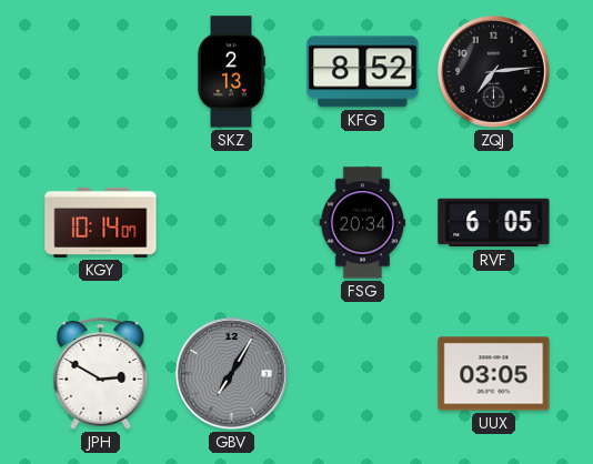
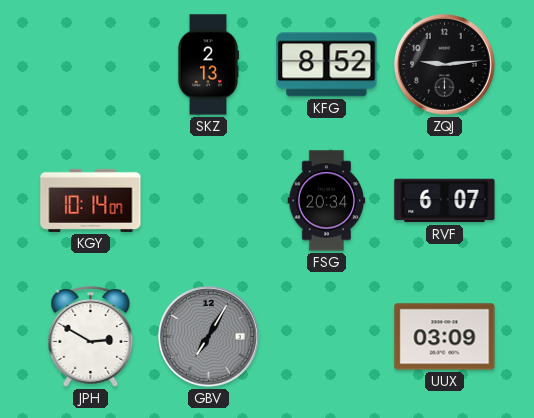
ZQJ: 7:14 -> 9:14
RVF: 6:05 -> 6:07
UUX: 03:05 -> 03:09
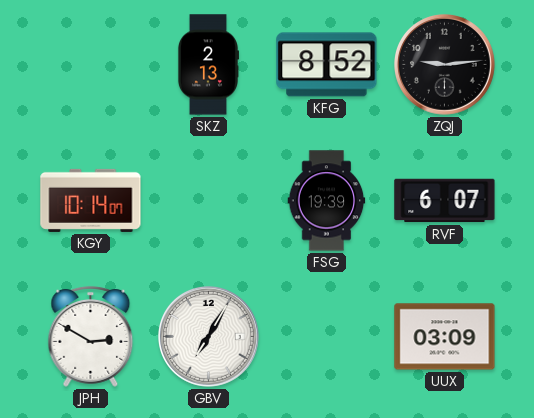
FSG: 20:34 -> 19:39
GBV dial: grey -> white
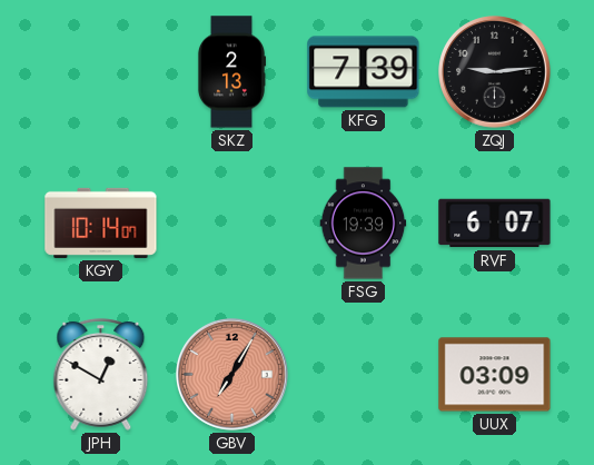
KFG: 8:52 -> 7:39
JPH: 2:50 -> 12:50
GBV dial: white -> salmon
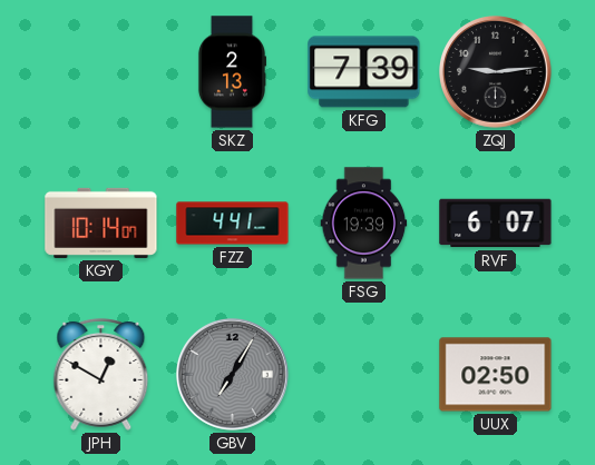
FZZ: none -> 4:41
GBV dial: salmon -> grey
UUX: 03:09 -> 02:50
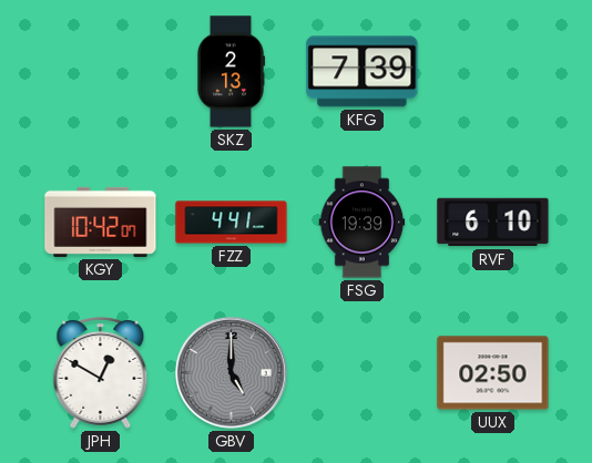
ZQJ: 9:14 -> none
KGY: 10:14 -> 10:42
RVF: 6:07 -> 6:10
GBV: 7:05 -> 5:00
